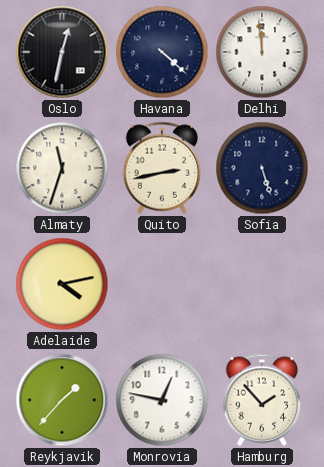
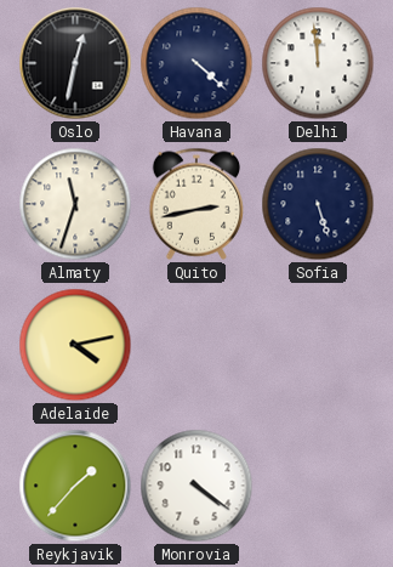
Monrovia: 12:47 -> 4:21
Hamburg: 1:53 -> none
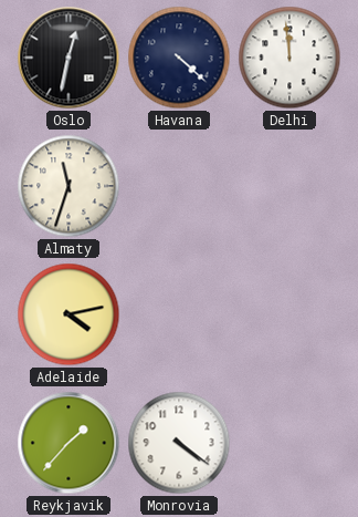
Quito: 2:43 -> none
Sofia: 5:27 -> none
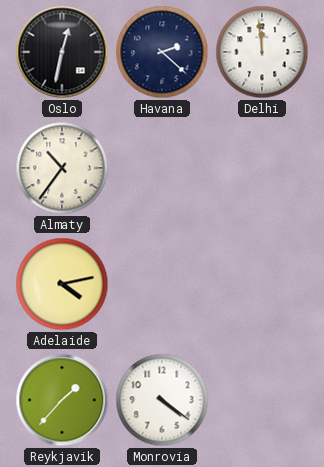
Havana: 4:22 -> 2:22
Almaty: 11:33 -> 10:36
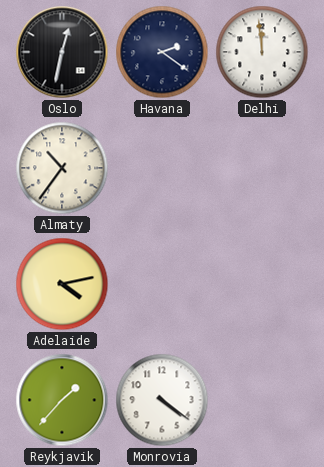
Havana: 2:22 -> 2:21
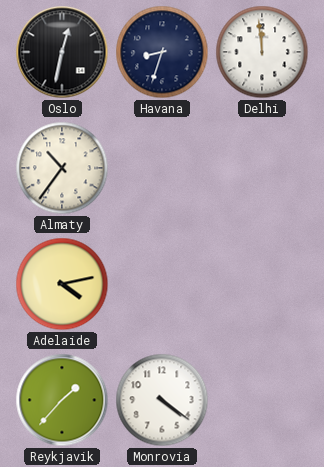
Havana: 2:21 -> 8:33
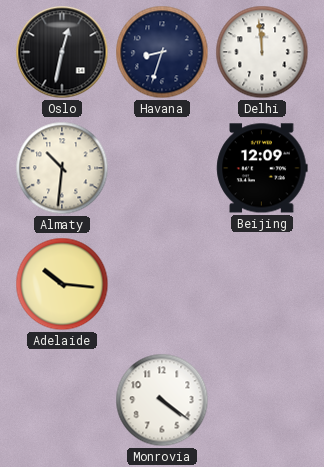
Almaty: 10:36 -> 10:31
Beijing: none -> 12:09
Adelaide: 4:13 -> 10:16
Reykjavik: 1:37 -> none
